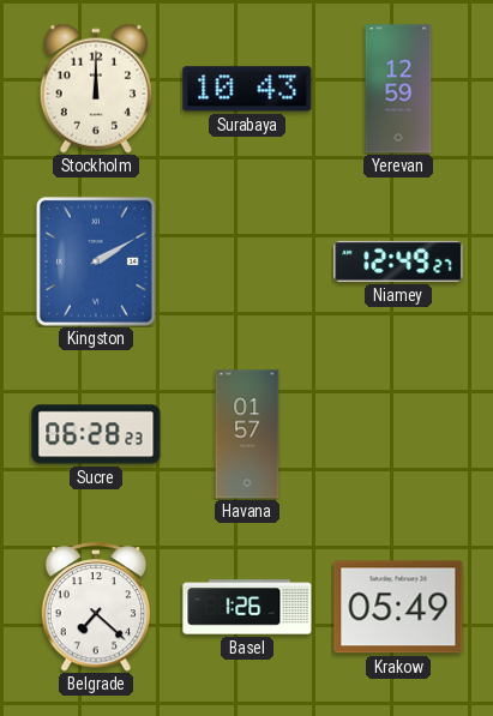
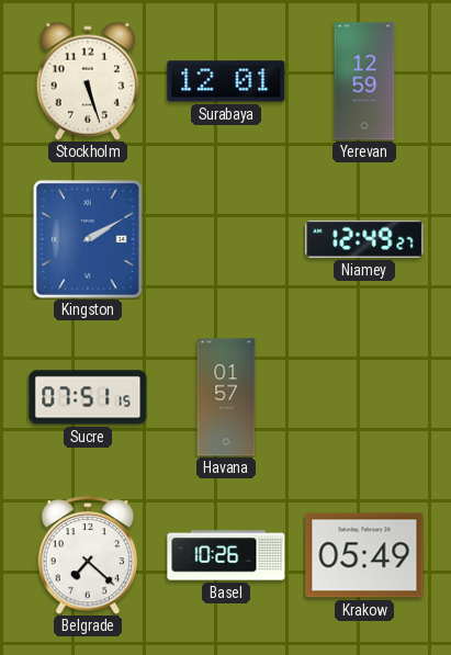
Stockholm: 12:00 -> 5:27
Surabaya: 10:43 -> 12:01
Sucre: 06:28 -> 07:51
Basel: 1:26 -> 10:26
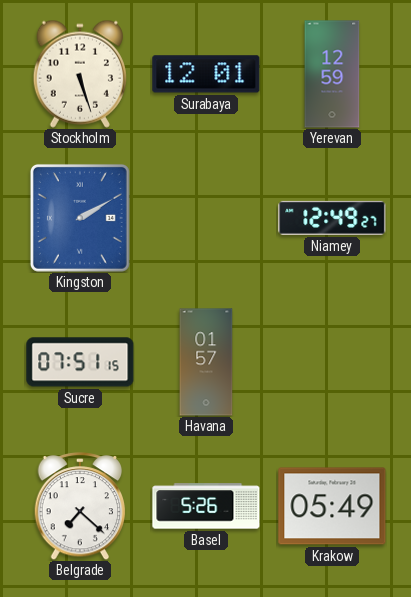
Basel: 10:26 -> 5:26
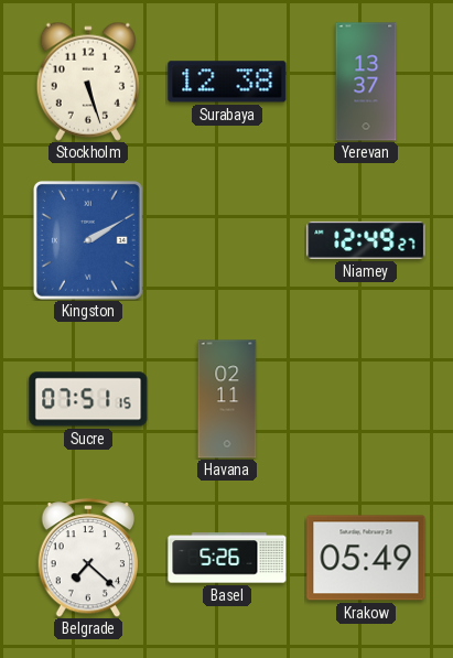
Surabaya: 12:01 -> 12:38
Yerevan: 12:59 -> 13:37
Havana: 01:57 -> 02:11
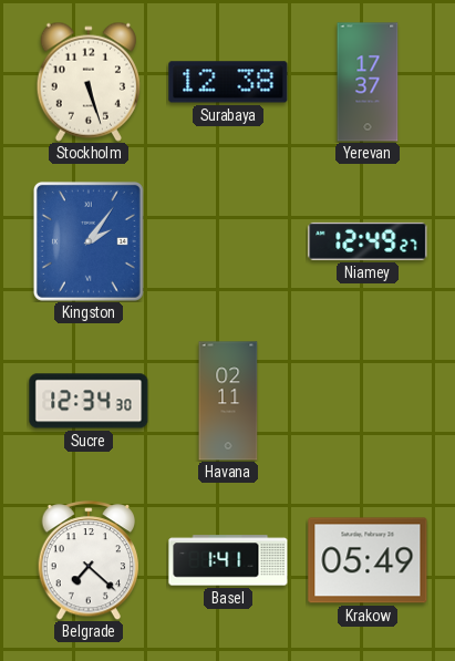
Yerevan: 13:37 -> 17:37
Kingston: 2:10 -> 2:06
Sucre: 07:51 -> 12:34
Basel: 5:26 -> 1:41
